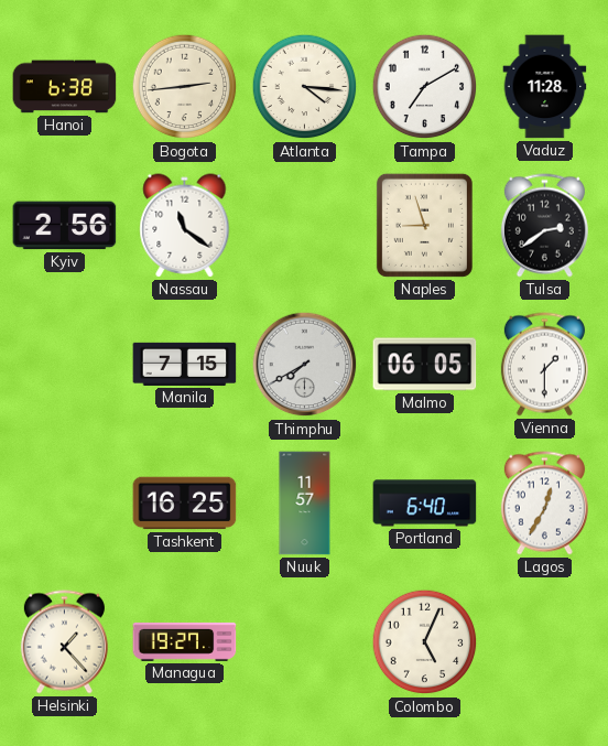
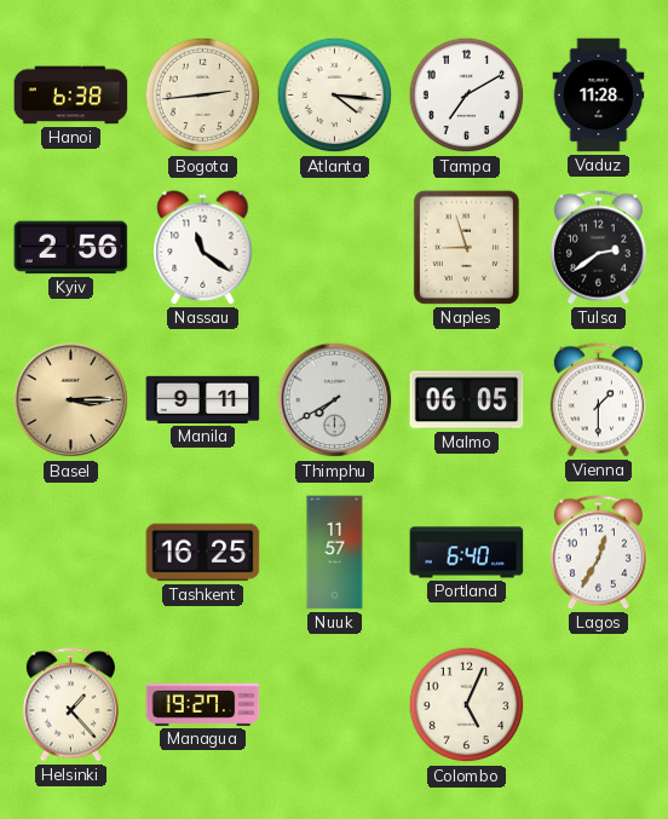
Basel: none -> 3:15
Manila: 7:15 -> 9:11
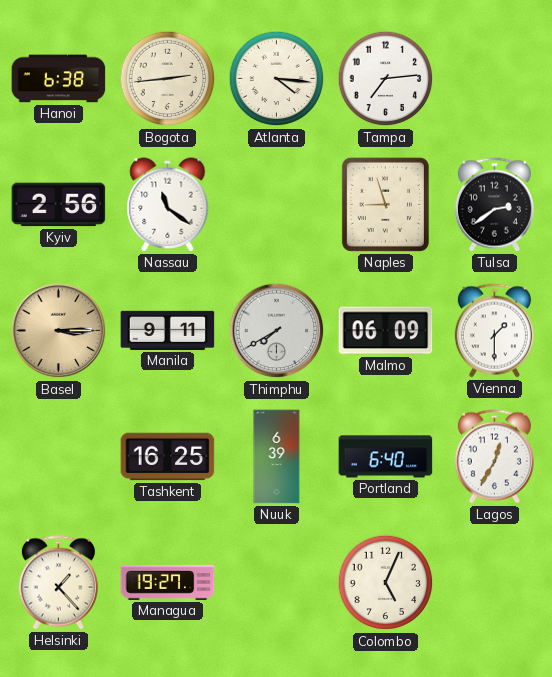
Tampa: 7:10 -> 7:14
Vaduz: 11:28 -> none
Malmo: 06:05 -> 06:09
Nuuk: 11:57 -> 6:39
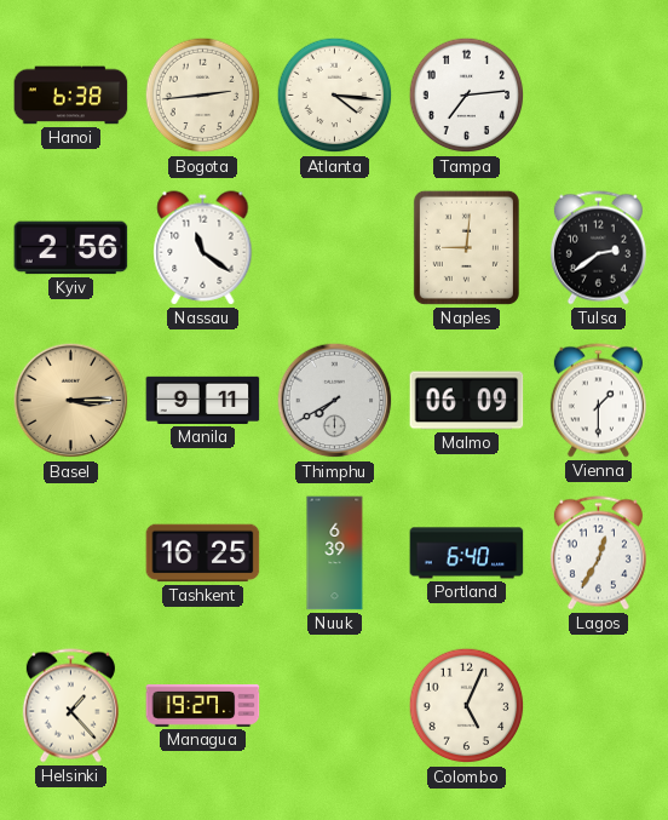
Naples: 8:57 -> 9:01
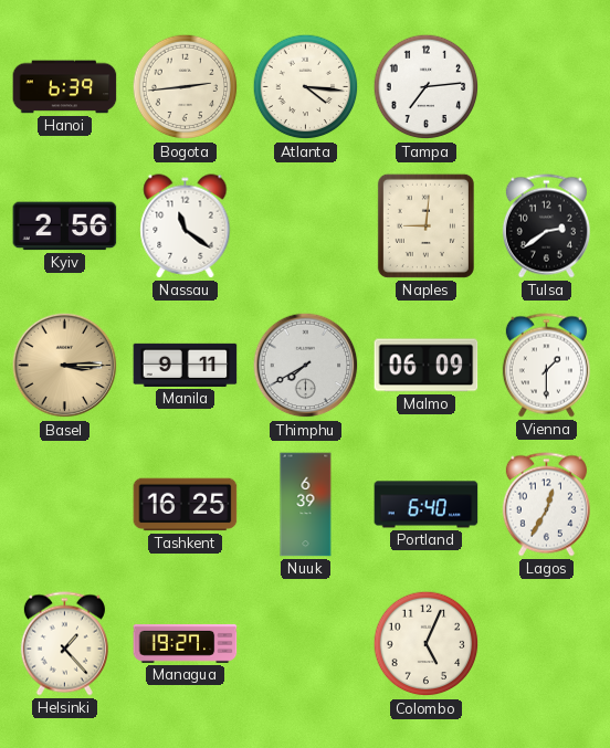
Hanoi: 6:38 -> 6:39
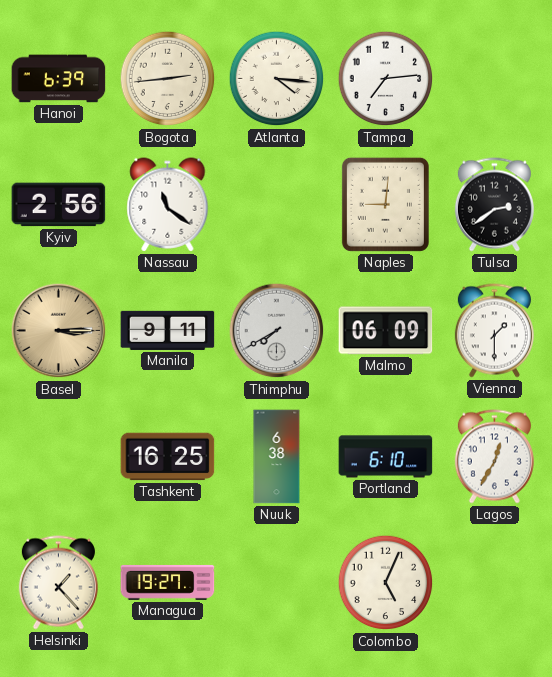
Nuuk: 6:39 -> 6:38
Portland: 6:40 -> 6:10
